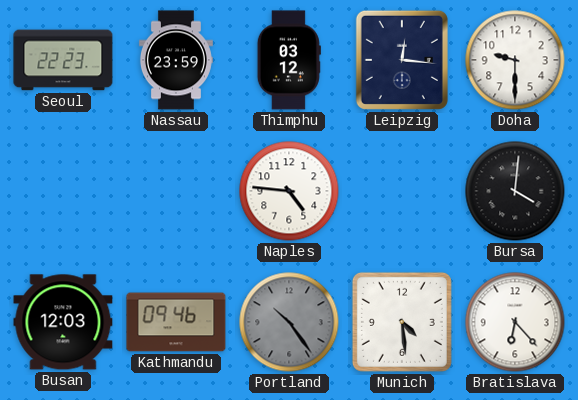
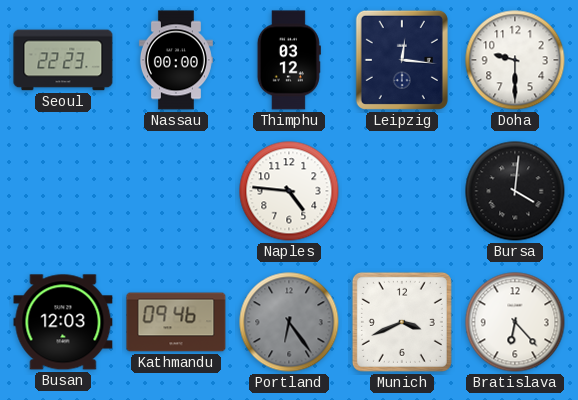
Nassau: 23:59 -> 00:00
Portland: 10:24 -> 6:24
Munich: 4:29 -> 3:41
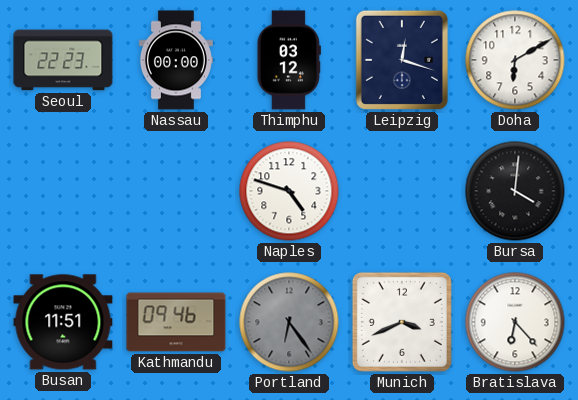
Leipzig: 12:16 -> 12:18
Doha: 9:30 -> 6:10
Naples: 4:46 -> 4:48
Busan: 12:03 -> 11:51
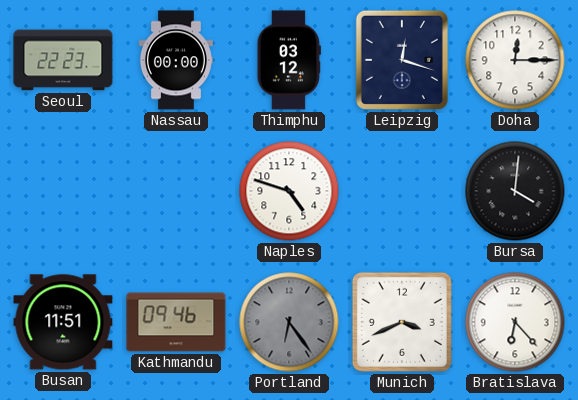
Doha: 6:10 -> 12:15
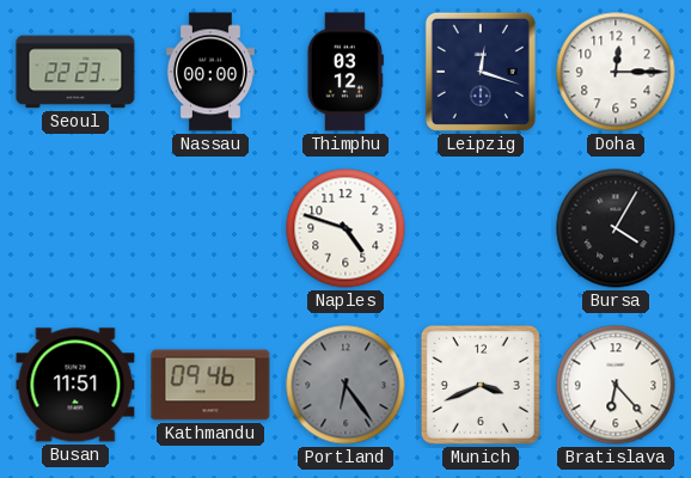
Bursa: 4:01 -> 4:05
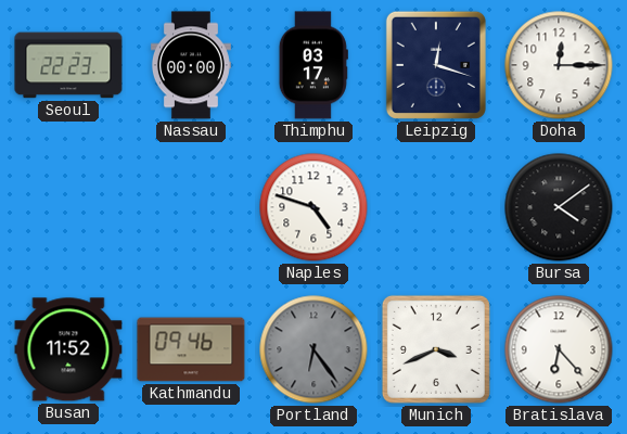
Thimphu: 03:12 -> 03:17
Bursa: 4:05 -> 4:09
Busan: 11:51 -> 11:52
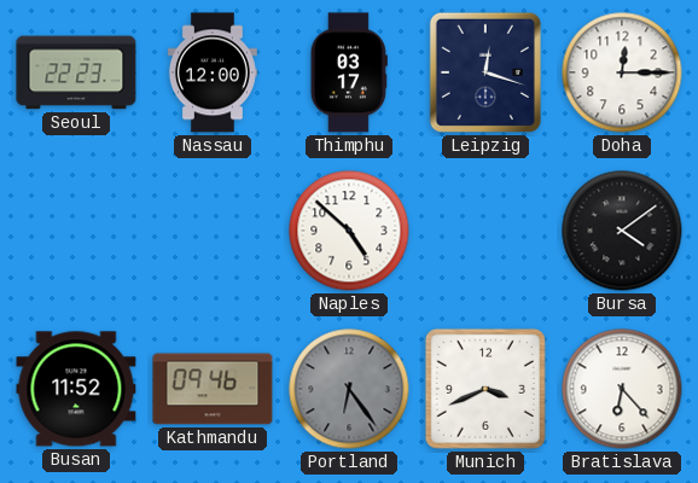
Nassau: 00:00 -> 12:00
Naples: 4:48 -> 4:52
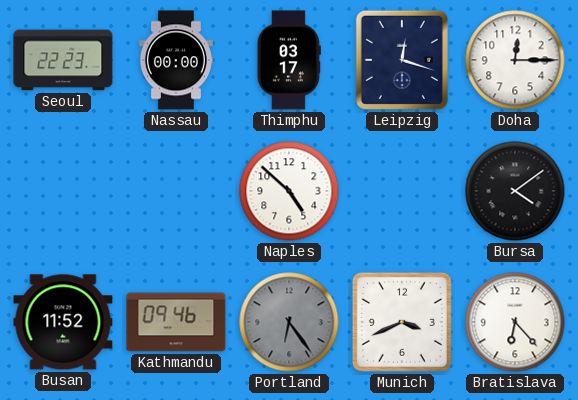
Nassau: 12:00 -> 00:00
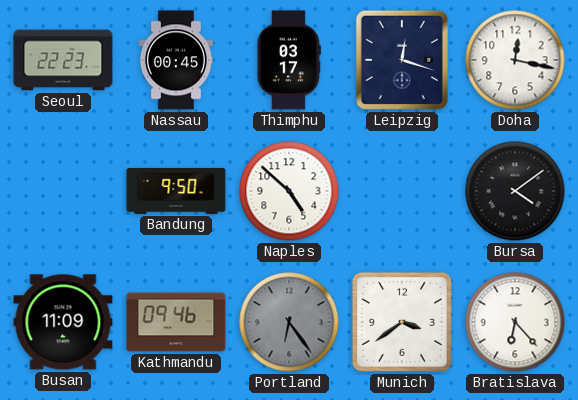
Nassau: 00:00 -> 00:45
Doha: 12:15 -> 12:17
Bandung: none -> 9:50
Busan: 11:52 -> 11:09
Munich: 3:41 -> 3:39
